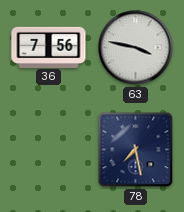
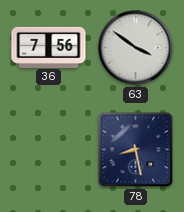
63: 3:47 -> 3:51
78: 7:28 -> 8:28
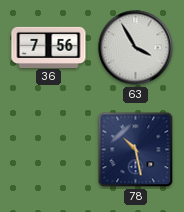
63: 3:51 -> 3:55
78: 8:28 -> 10:28
